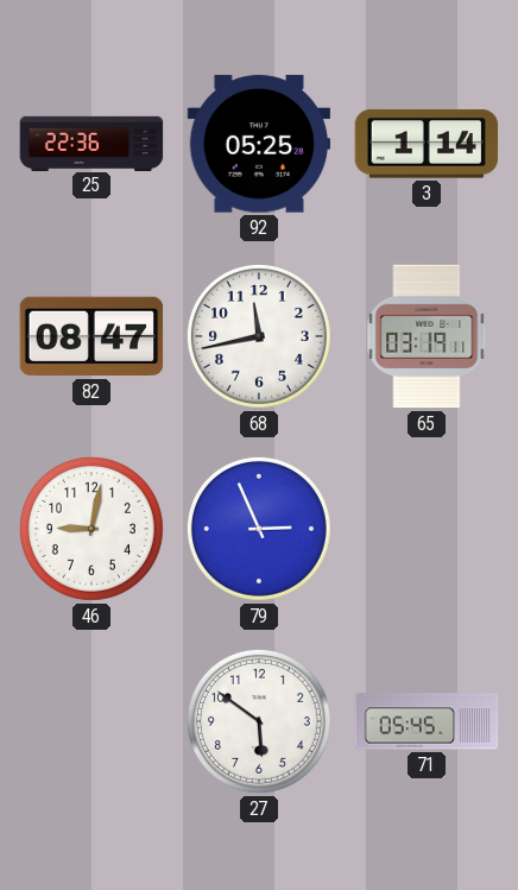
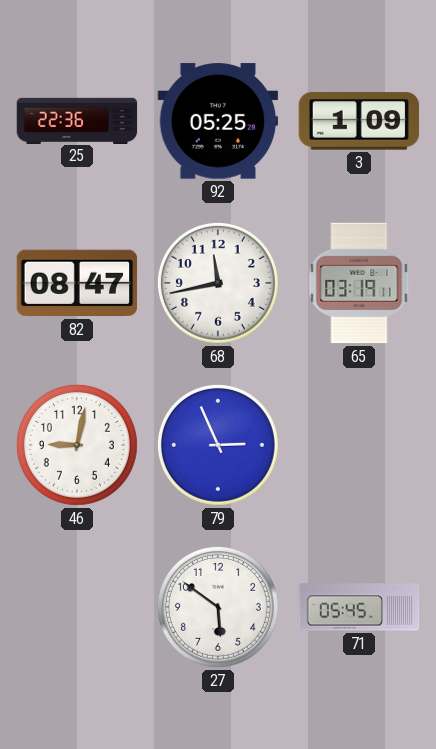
3: 1:14 -> 1:09
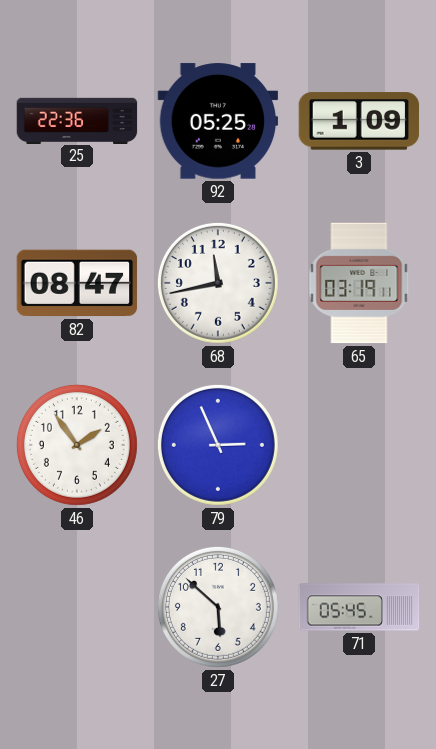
46: 9:02 -> 1:54
27: 5:51 -> 5:52
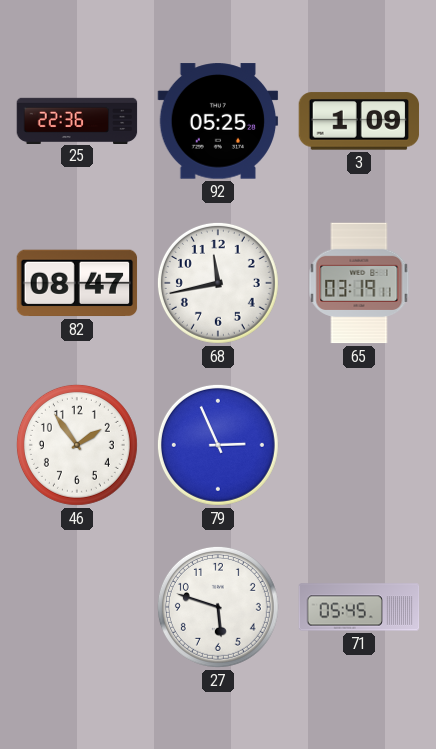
27: 5:52 -> 5:48
